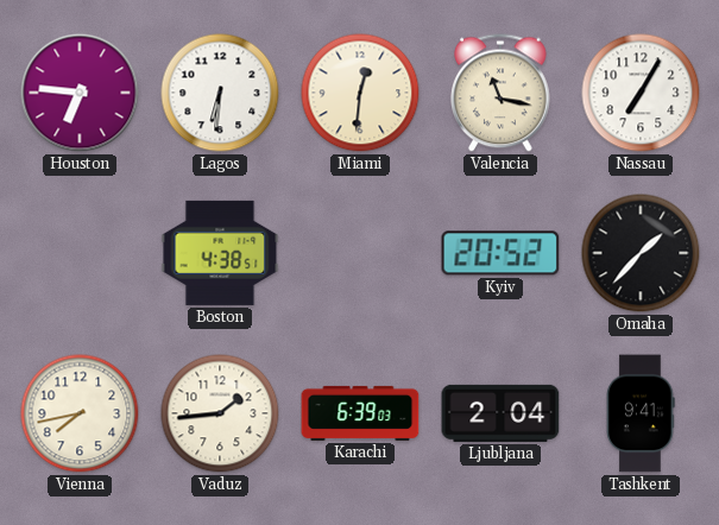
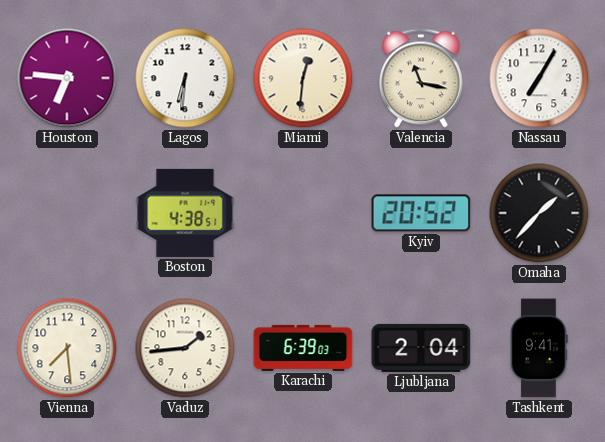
Vienna: 7:43 -> 7:29
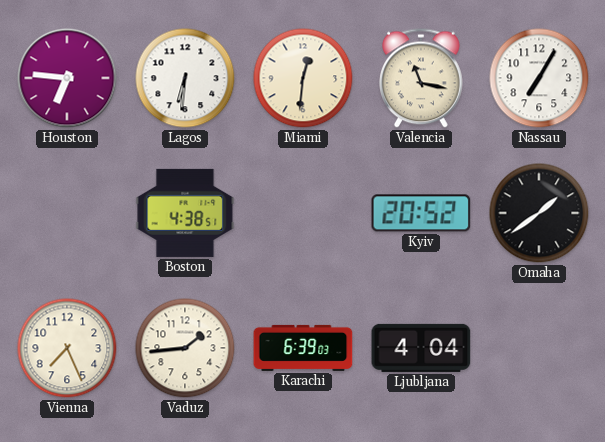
Omaha: 1:37 -> 1:39
Vienna: 7:29 -> 7:26
Ljubljana: 2:04 -> 4:04
Tashkent: 9:41 -> none
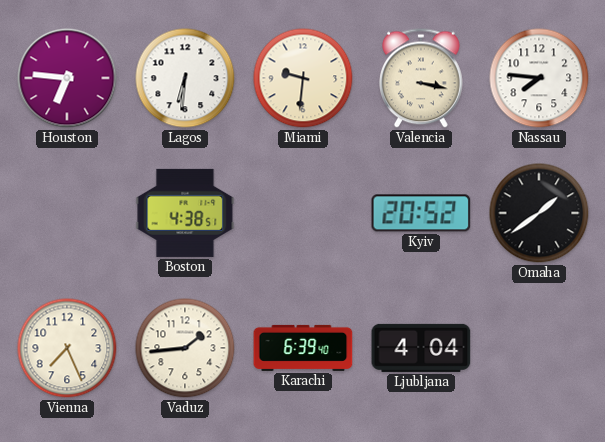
Miami: 12:31 -> 9:31
Valencia: 11:17 -> 3:17
Nassau: 7:05 -> 7:46
Karachi: 6:39:03 -> 6:39:40
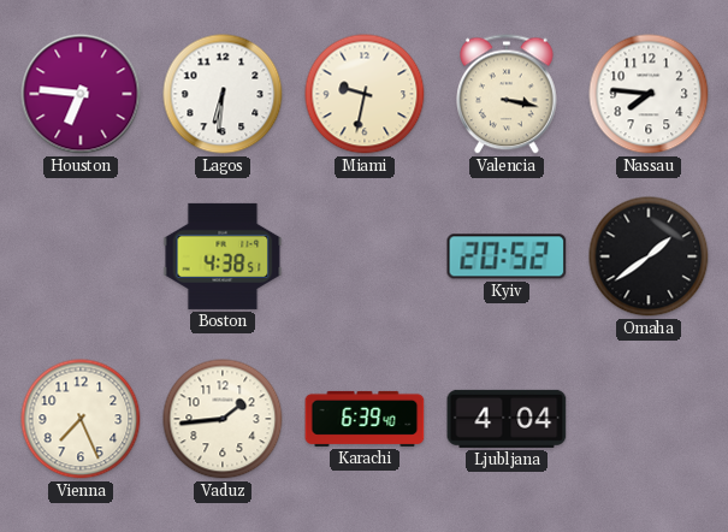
Miami: 9:31 -> 9:32
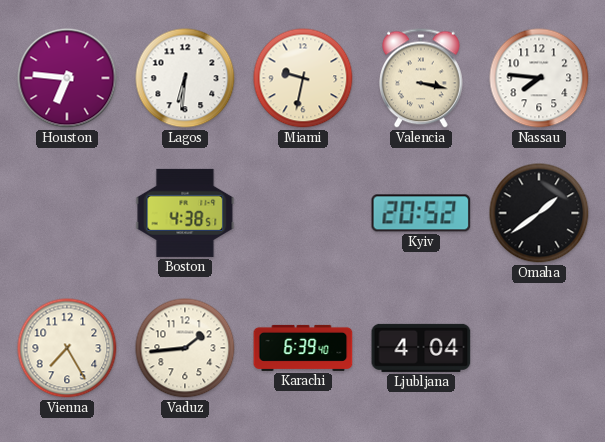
Vienna: 7:26 -> 7:25
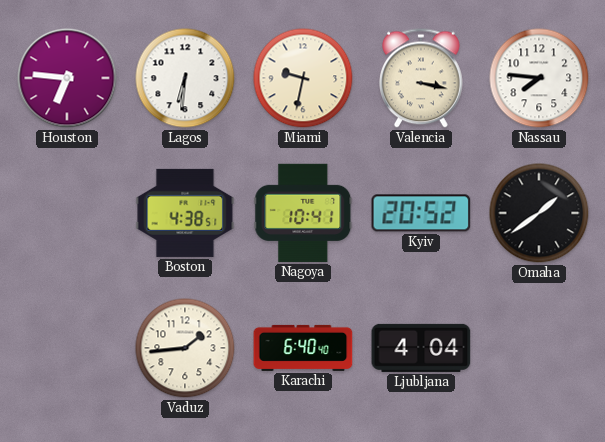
Nagoya: none -> 10:41
Vienna: 7:25 -> none
Karachi: 6:39 -> 6:40
